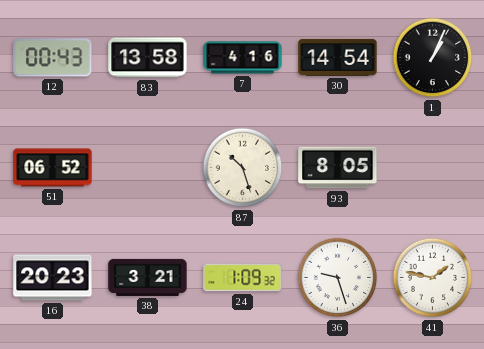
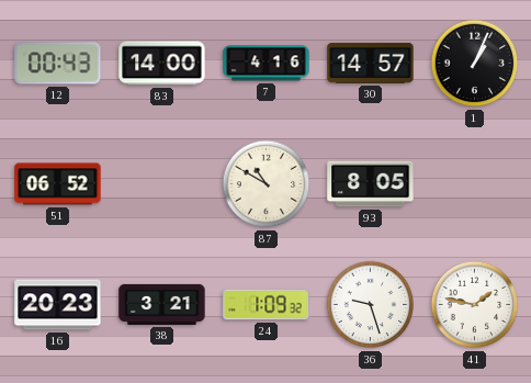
83: 13:58 -> 14:00
30: 14:54 -> 14:57
87: 10:27 -> 10:50
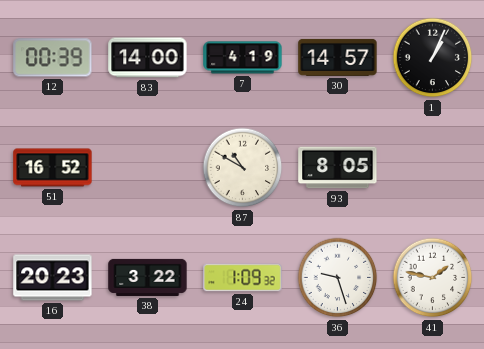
12: 00:43 -> 00:39
7: 4:16 -> 4:19
51: 06:52 -> 16:52
38: 3:21 -> 3:22
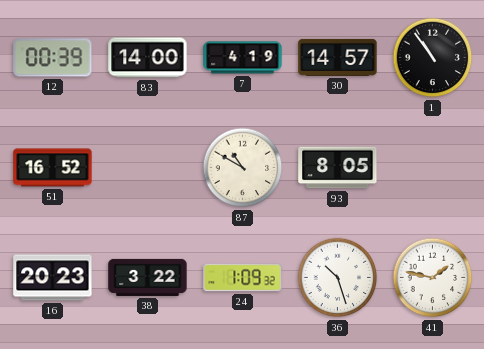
1: 1:04 -> 10:54
36: 9:27 -> 10:27
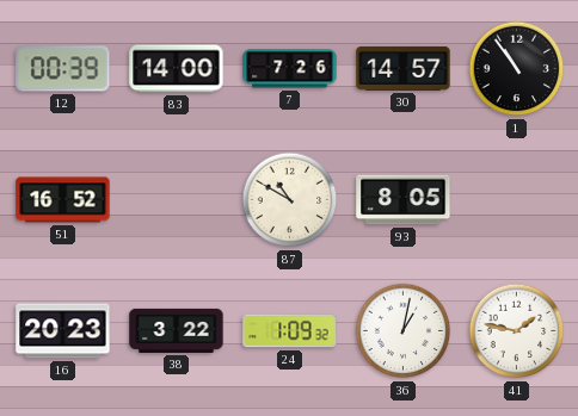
7: 4:19 -> 7:26
36: 10:27 -> 1:02
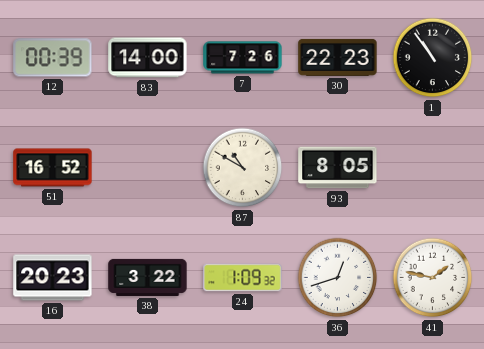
30: 14:57 -> 22:23
36: 1:02 -> 12:42
